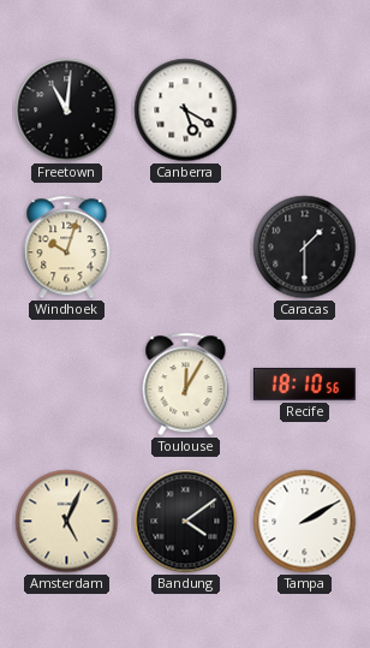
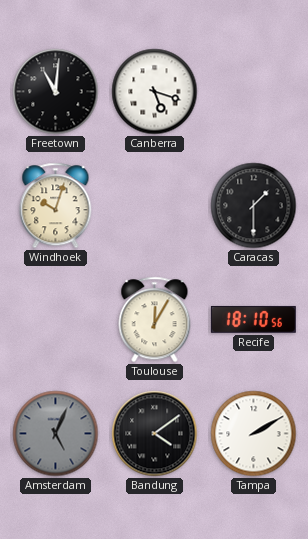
Canberra: 5:20 -> 5:18
Amsterdam dial: cream -> grey
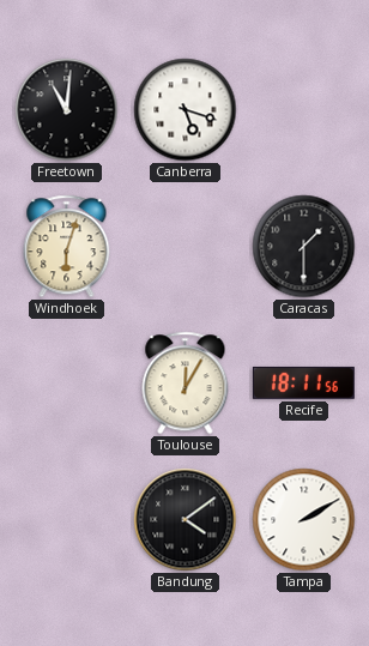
Windhoek: 10:03 -> 6:03
Recife: 18:10 -> 18:11
Amsterdam: 5:04 -> none
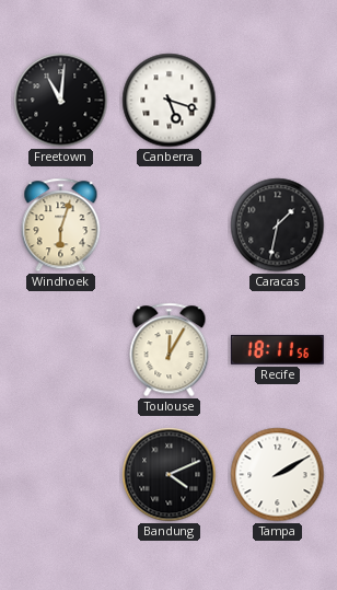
Caracas: 1:30 -> 1:32
Bandung: 4:09 -> 4:11
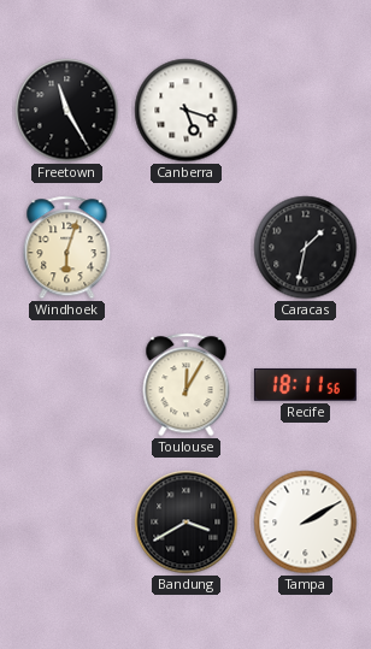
Freetown: 11:01 -> 11:25
Bandung: 4:11 -> 3:40
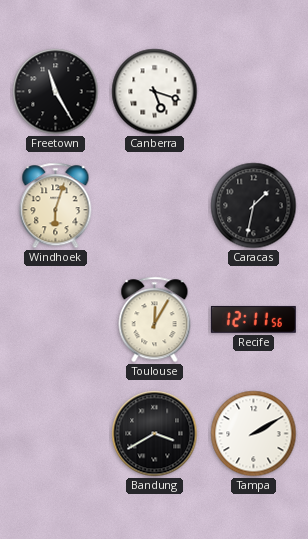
Recife: 18:11 -> 12:11
